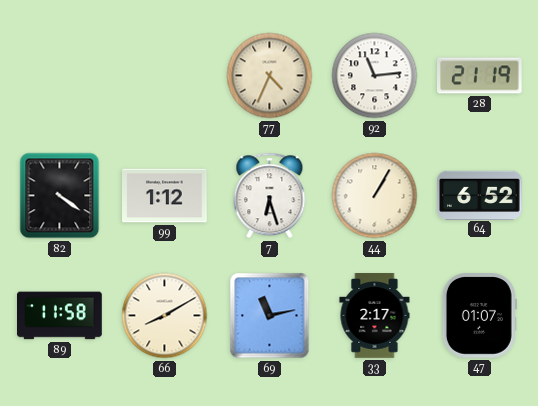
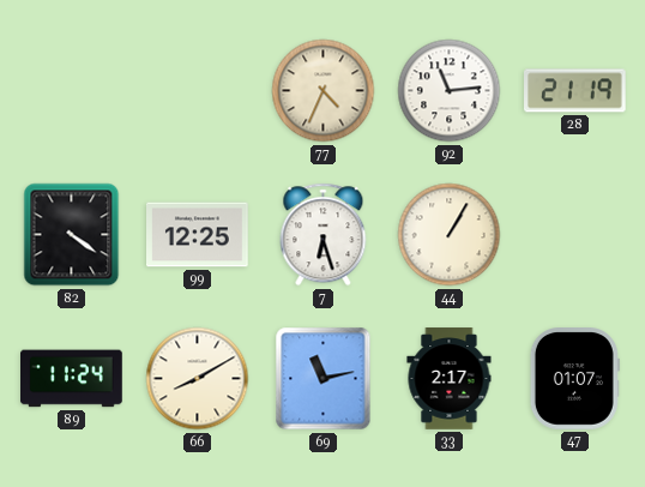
99: 1:12 -> 12:25
64: 6:52 -> none
89: 11:58 -> 11:24
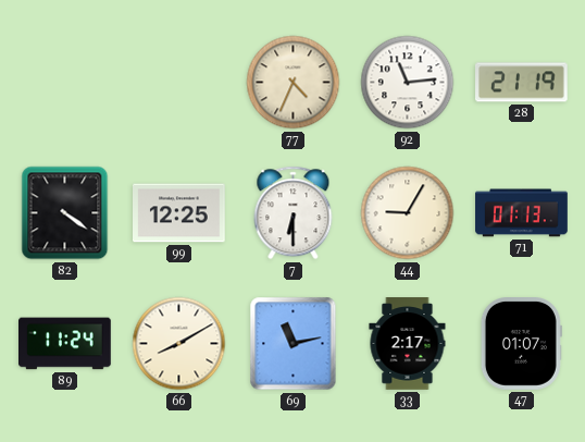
7: 6:27 -> 6:30
44: 1:05 -> 9:05
71: none -> 01:13
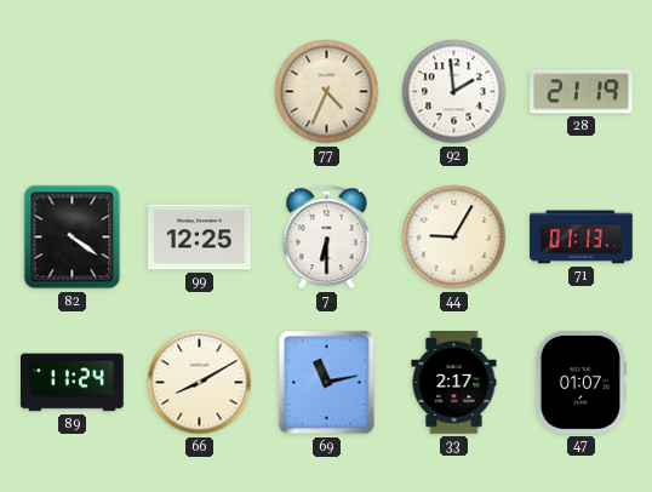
92: 11:14 -> 1:59
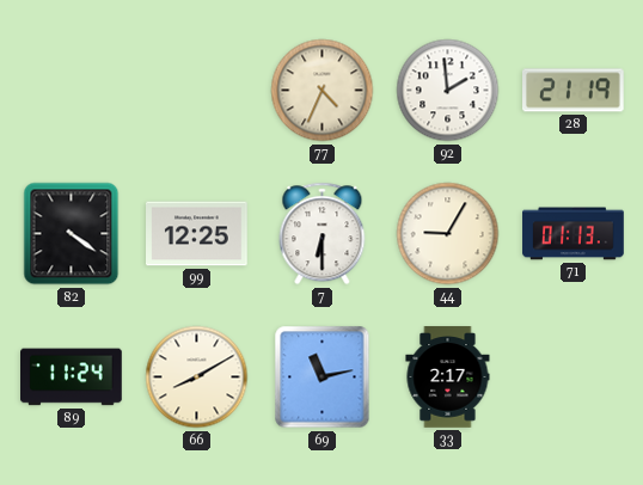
47: 01:07 -> none
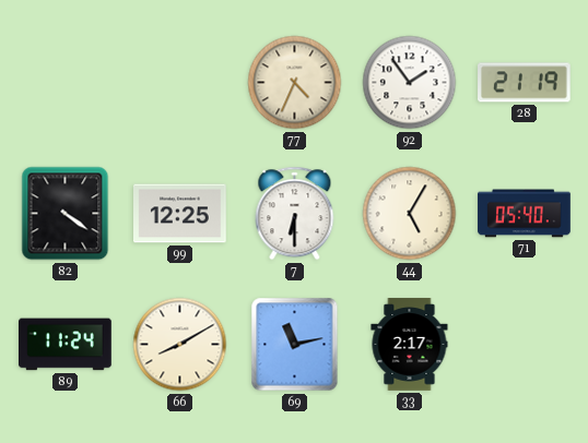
92: 1:59 -> 1:54
44: 9:05 -> 5:05
71: 01:13 -> 05:40
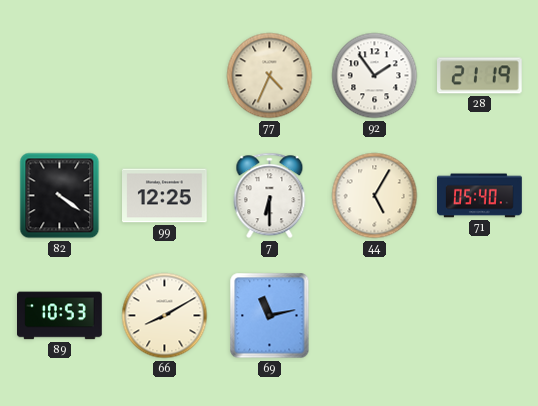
89: 11:24 -> 10:53
33: 2:17 -> none
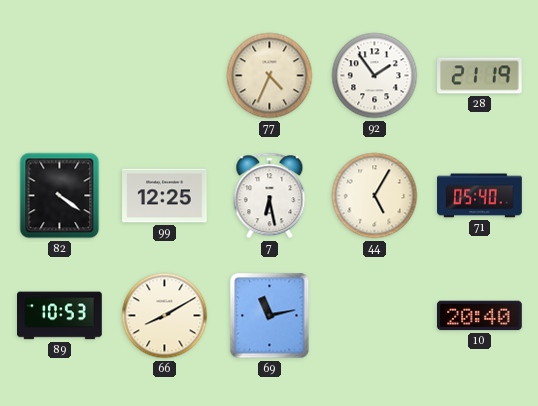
7: 6:30 -> 6:28
10: none -> 20:40
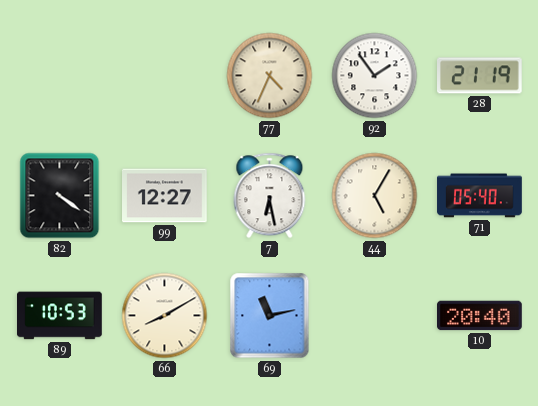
99: 12:25 -> 12:27
